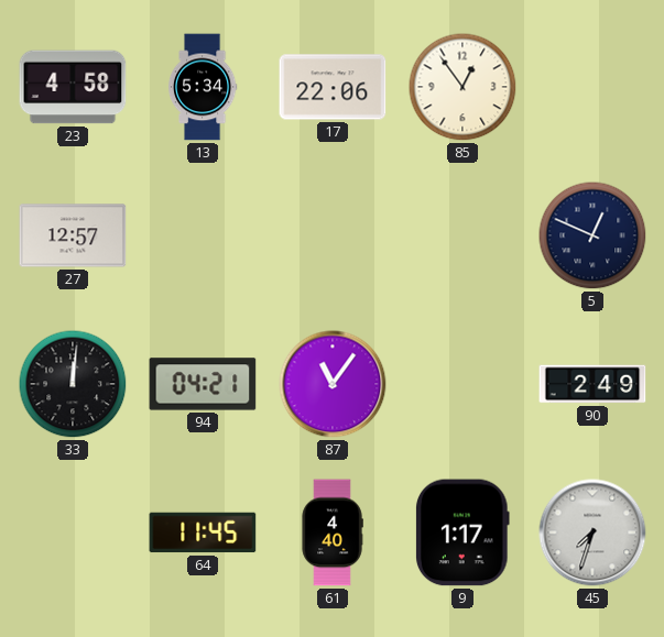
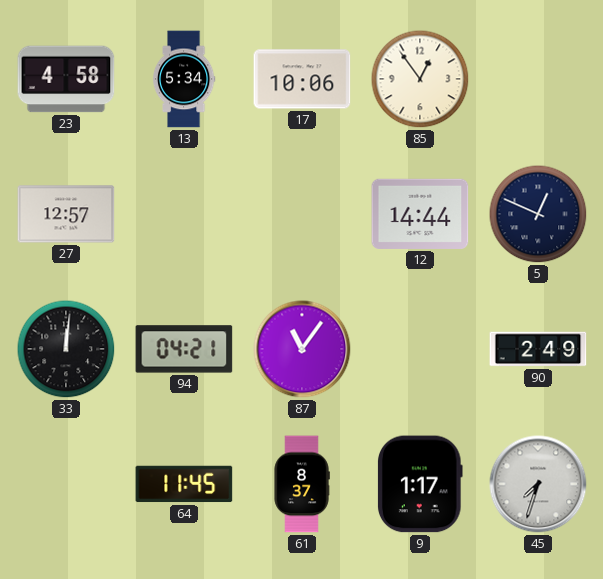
17: 22:06 -> 10:06
12: none -> 14:44
61: 4:40 -> 8:37
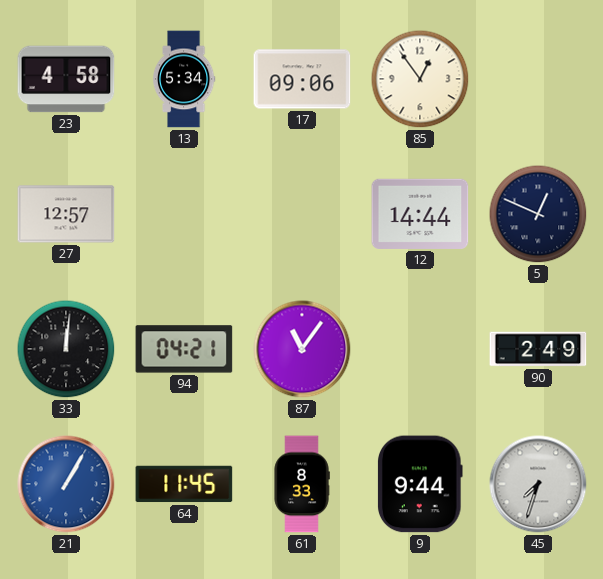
17: 10:06 -> 09:06
21: none -> 1:05
61: 8:37 -> 8:33
9: 1:17 -> 9:44
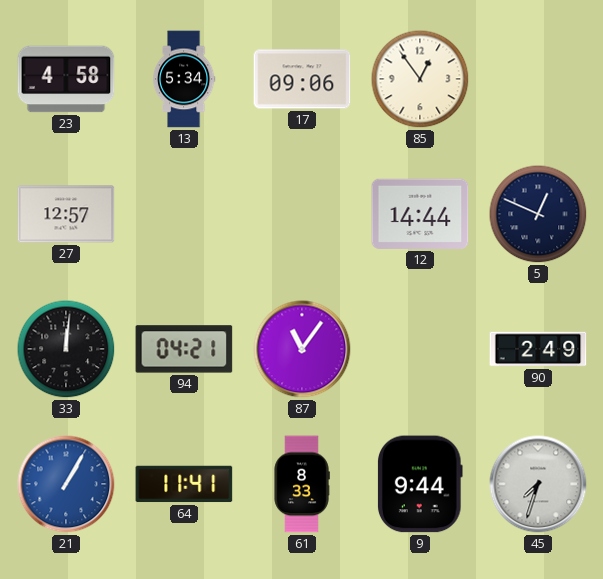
64: 11:45 -> 11:41
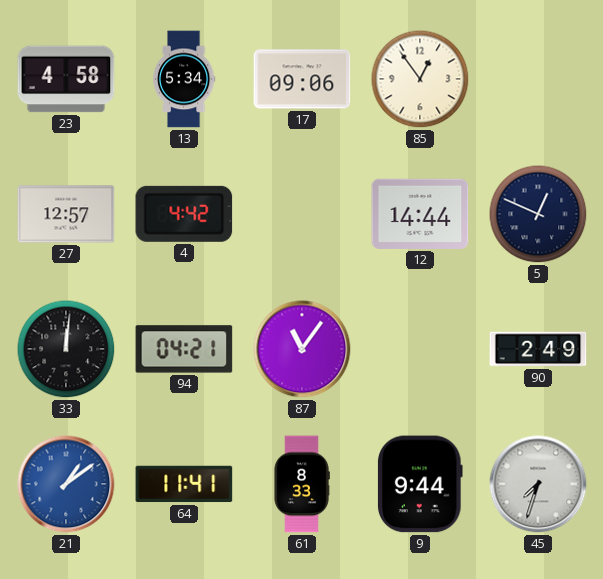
4: none -> 4:42
21: 1:05 -> 1:09
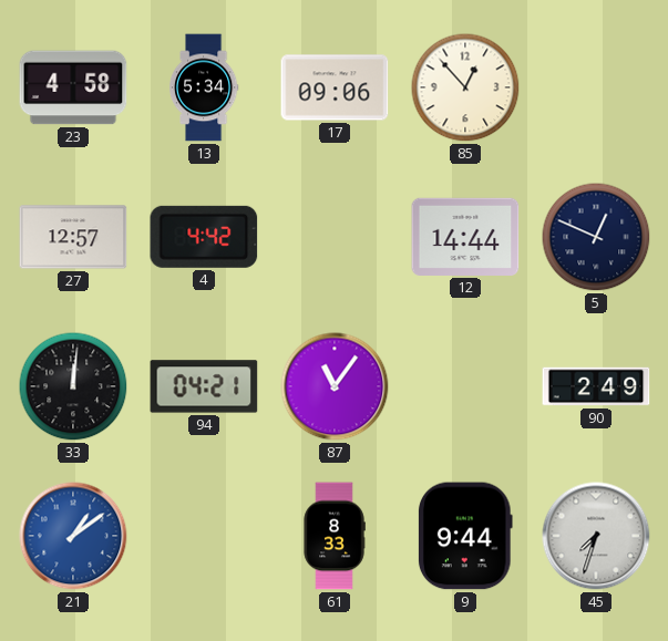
85: 12:54 -> 12:53
64: 11:41 -> none
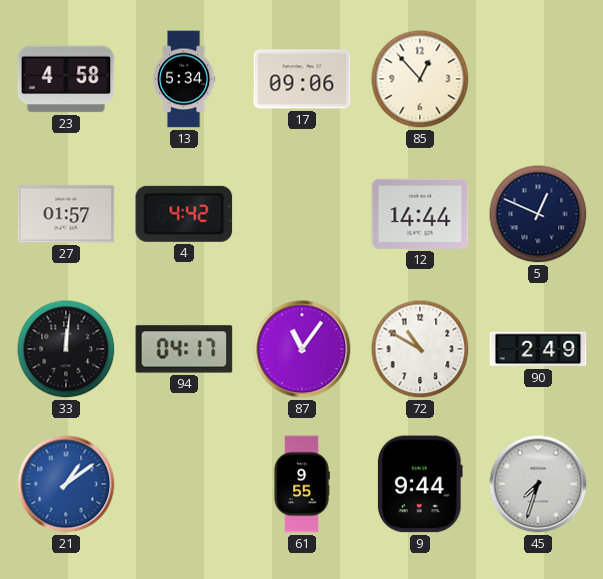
27: 12:57 -> 01:57
94: 04:21 -> 04:17
72: none -> 10:50
61: 8:33 -> 9:55
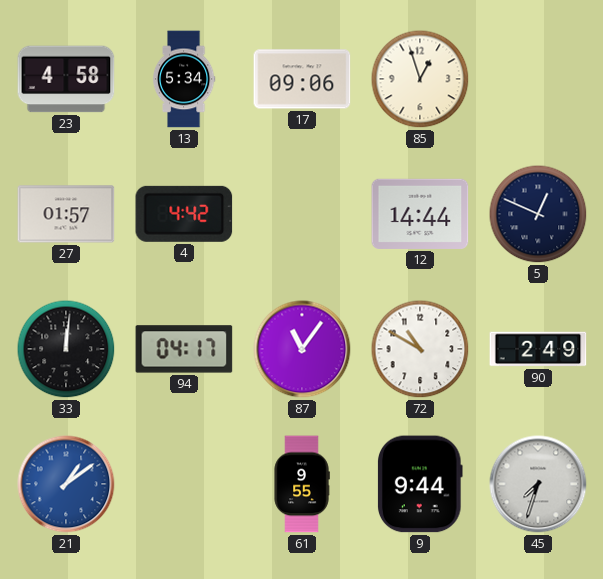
85: 12:53 -> 12:57
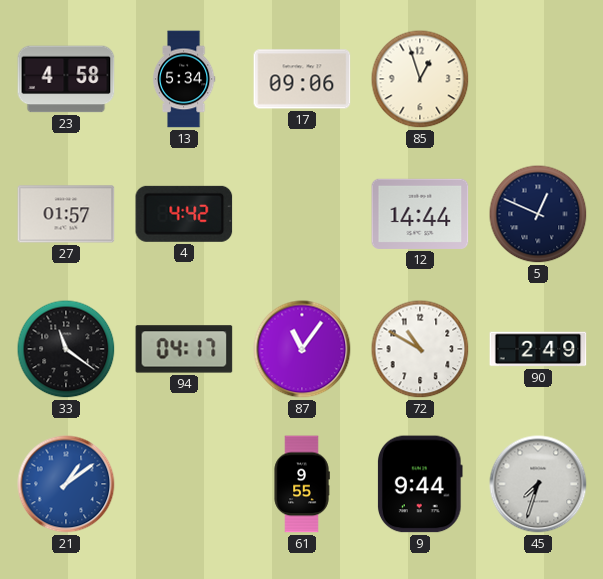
33: 12:01 -> 11:21
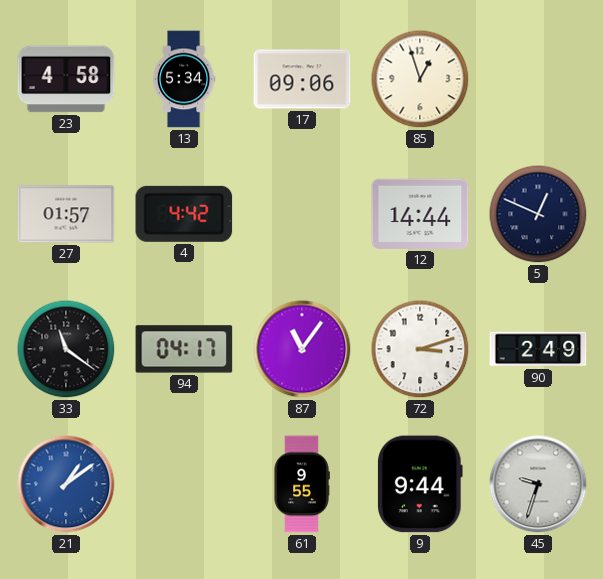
72: 10:50 -> 3:12
45: 7:33 -> 9:33
